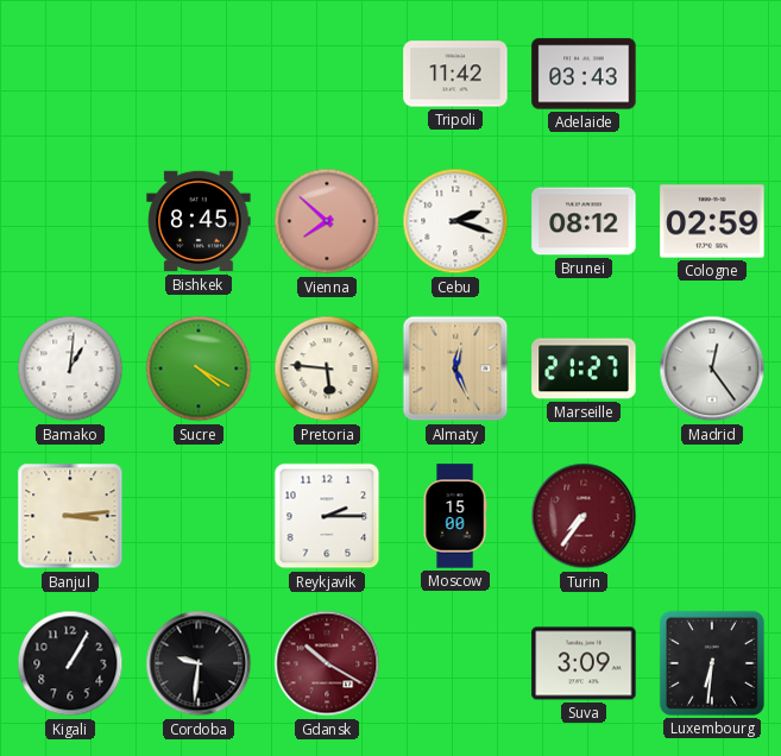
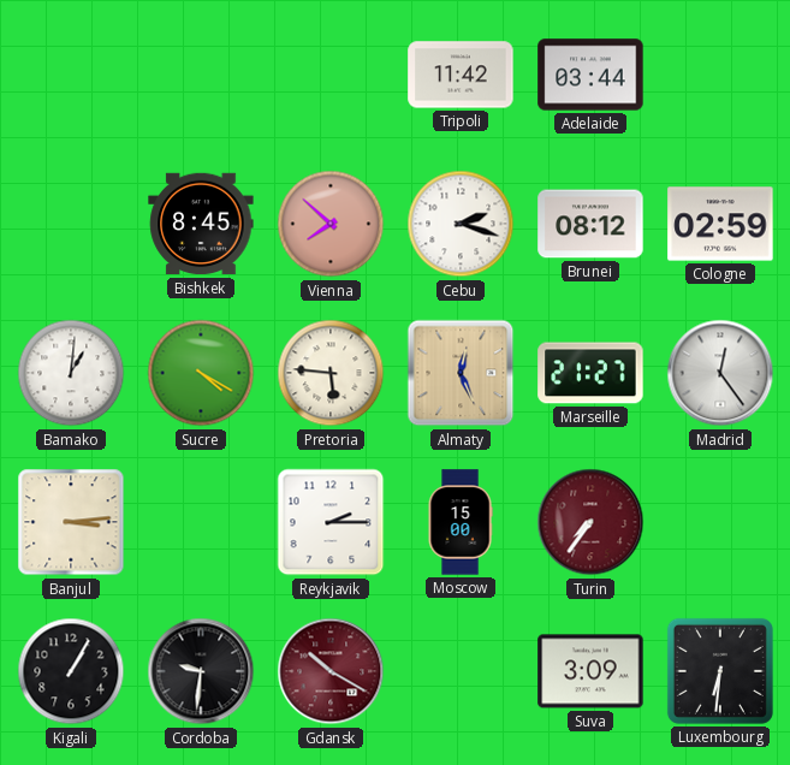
Adelaide: 03:43 -> 03:44
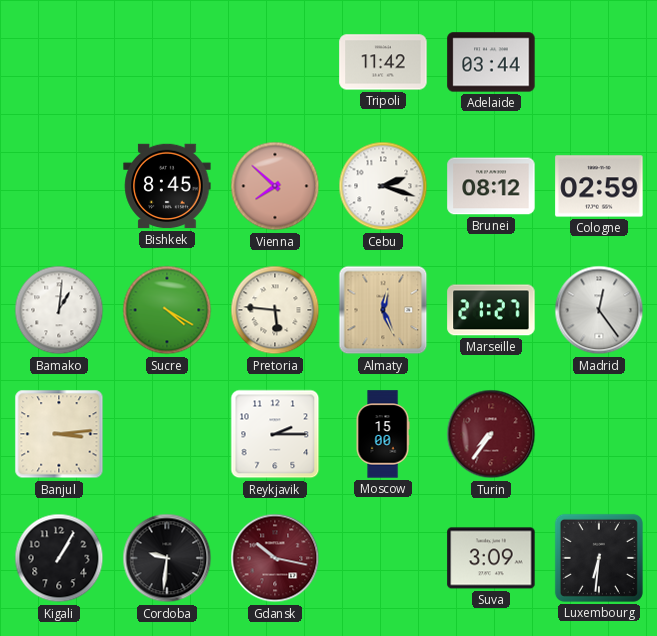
Gdansk: 10:20 -> 10:17
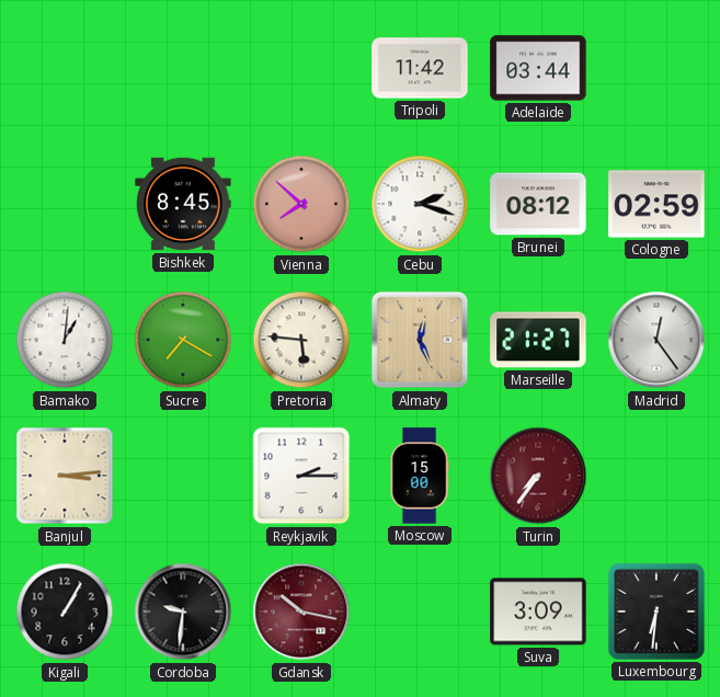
Sucre: 4:20 -> 7:20
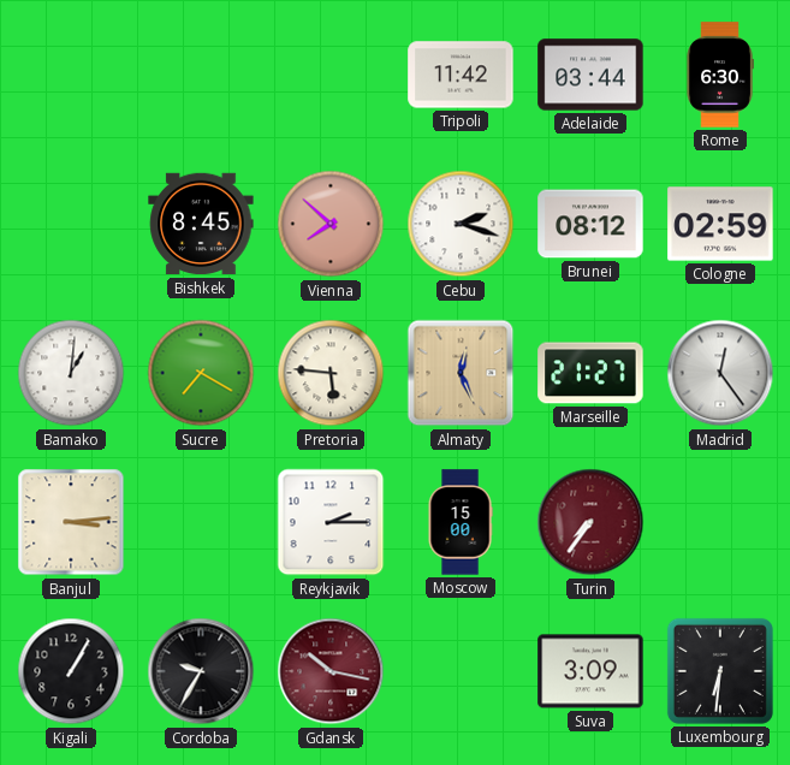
Rome: none -> 6:30
Cordoba: 9:31 -> 9:35
